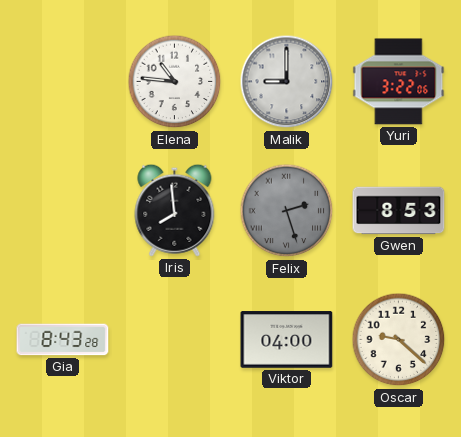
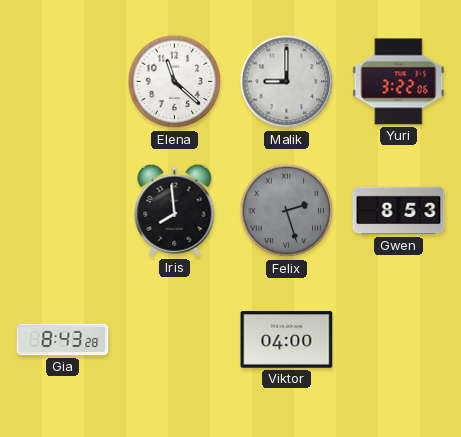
Elena: 10:46 -> 11:22
Oscar: 9:22 -> none
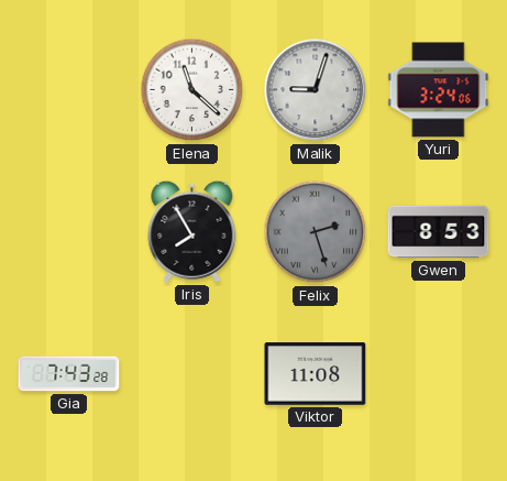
Malik: 9:00 -> 9:03
Yuri: 3:22 -> 3:24
Iris: 7:59 -> 7:55
Gia: 8:43 -> 7:43
Viktor: 04:00 -> 11:08
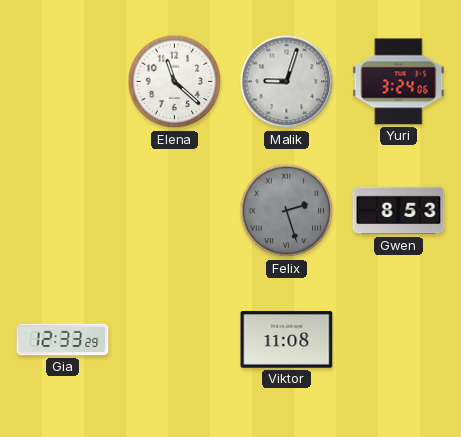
Iris: 7:55 -> none
Gia: 7:43 -> 12:33
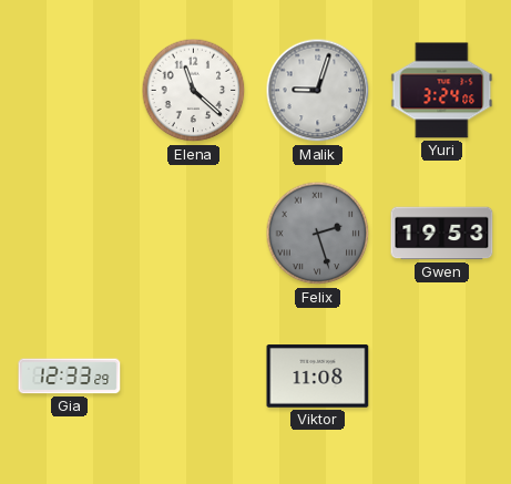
Gwen: 8:53 -> 19:53
